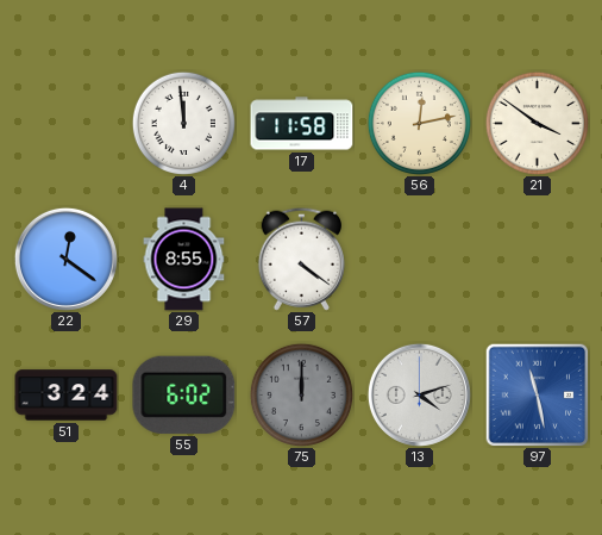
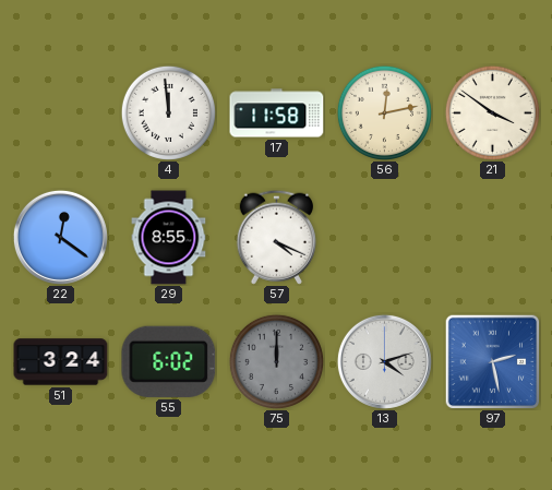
57: 4:21 -> 4:19
97: 11:28 -> 2:28
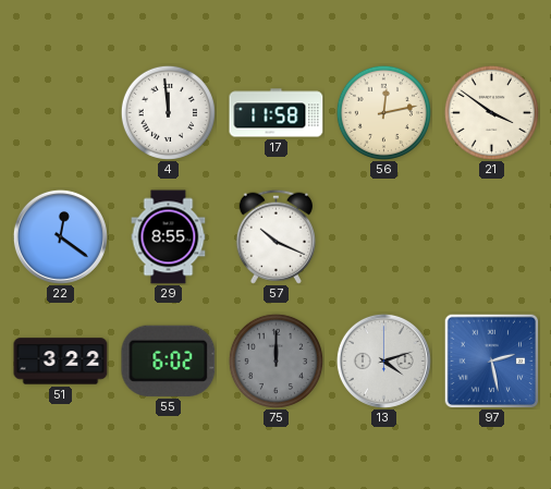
57: 4:19 -> 10:19
51: 3:24 -> 3:22
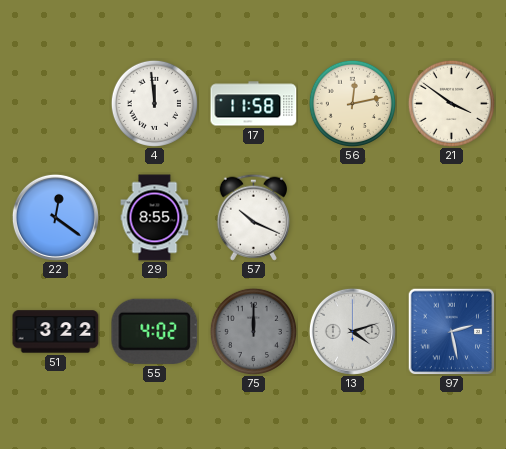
55: 6:02 -> 4:02
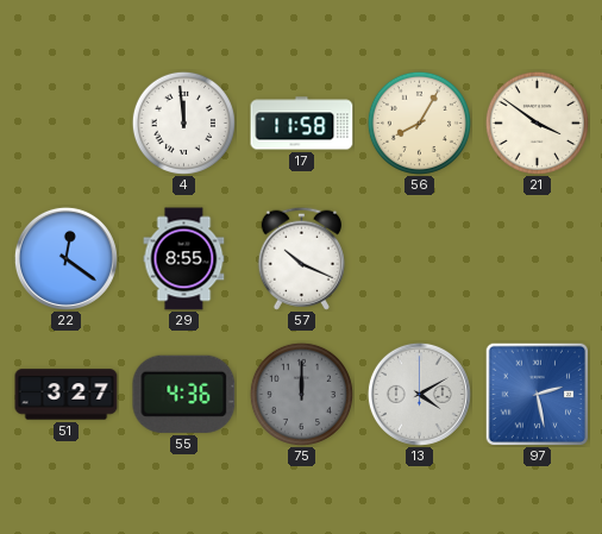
56: 12:13 -> 8:05
51: 3:22 -> 3:27
55: 4:02 -> 4:36
13: 4:12 -> 4:10
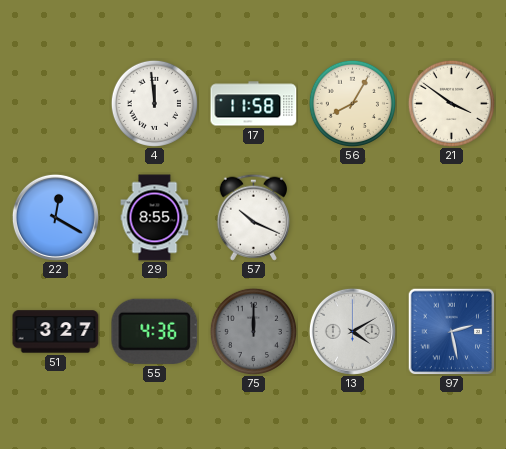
22: 12:21 -> 12:20
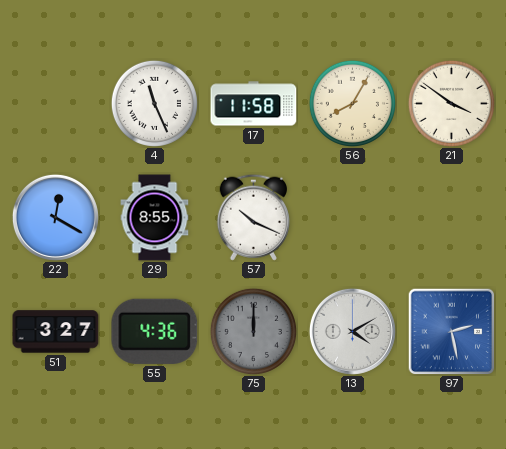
4: 11:59 -> 11:26
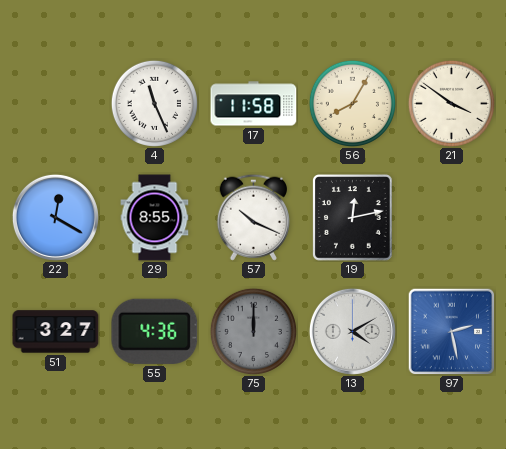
19: none -> 12:13
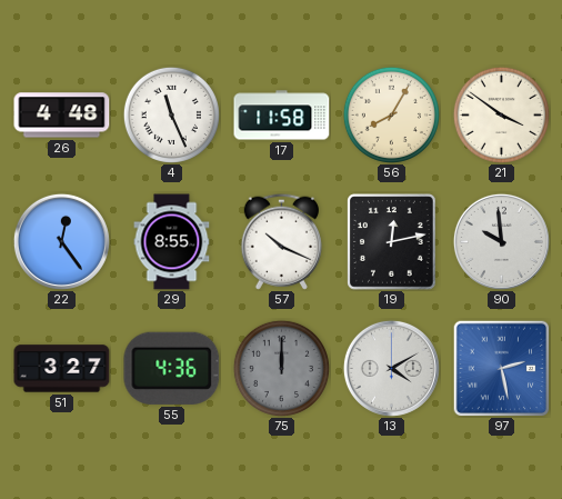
26: none -> 4:48
22: 12:20 -> 12:24
90: none -> 9:59
